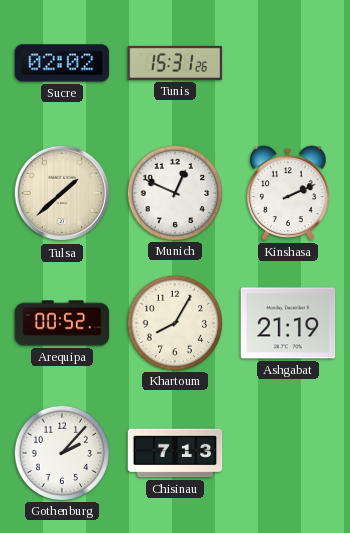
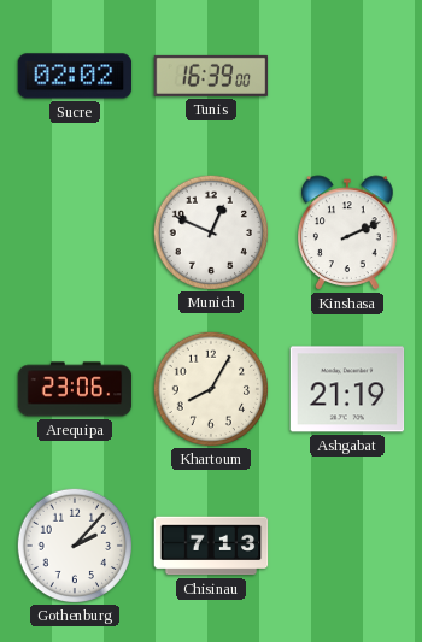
Tunis: 15:31 -> 16:39
Tulsa: 1:38 -> none
Arequipa: 00:52 -> 23:06
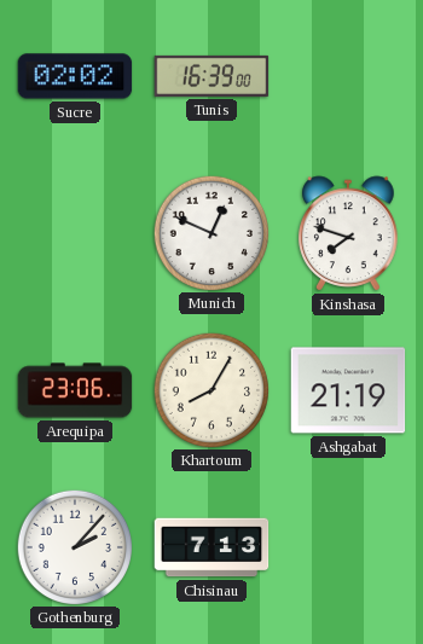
Kinshasa: 2:11 -> 7:48
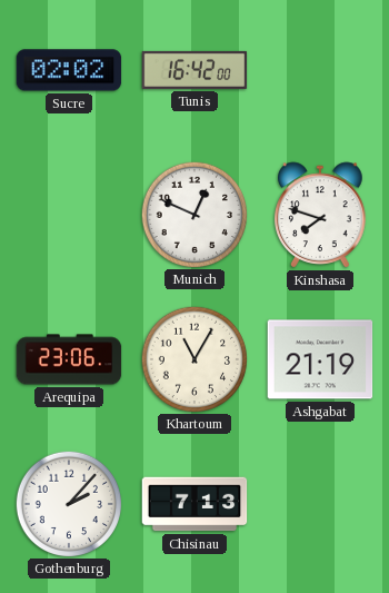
Tunis: 16:39 -> 16:42
Khartoum: 8:05 -> 11:05
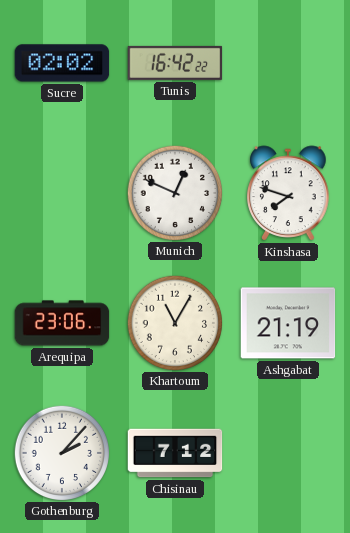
Tunis: 16:42:00 -> 16:42:22
Chisinau: 7:13 -> 7:12
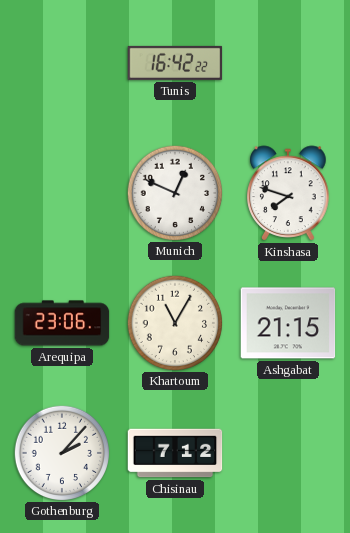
Sucre: 02:02 -> none
Ashgabat: 21:19 -> 21:15
